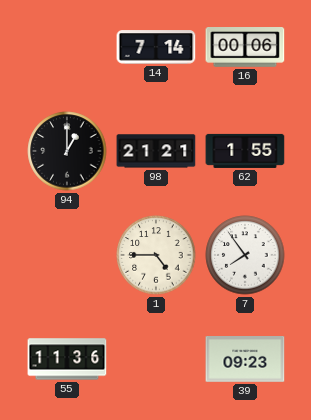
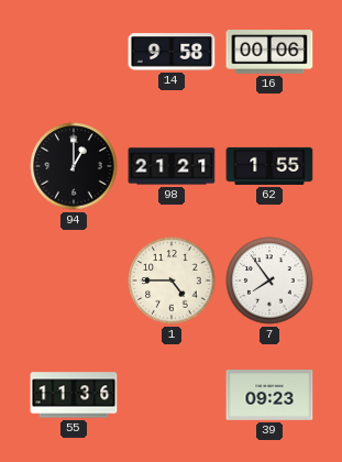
14: 7:14 -> 9:58
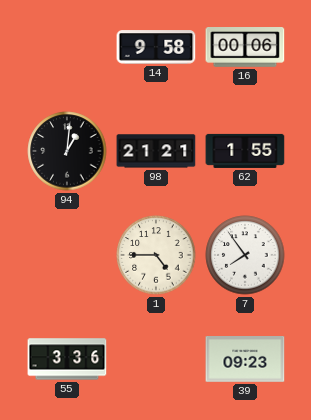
94: 1:00 -> 1:01
55: 11:36 -> 3:36
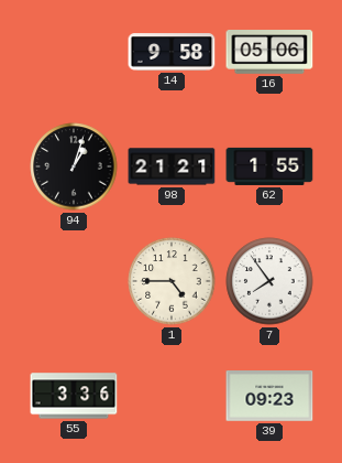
16: 00:06 -> 05:06
94: 1:01 -> 1:03
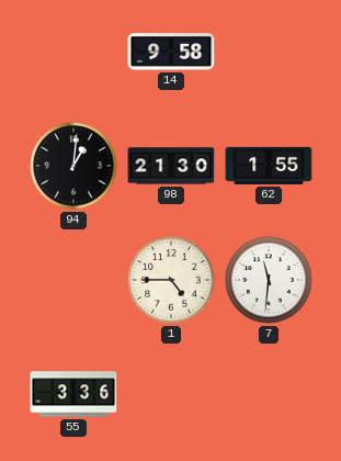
16: 05:06 -> none
94: 1:03 -> 1:01
98: 21:21 -> 21:30
7: 7:54 -> 11:31
39: 09:23 -> none
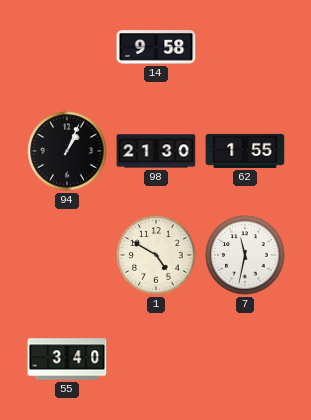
94: 1:01 -> 1:04
1: 4:45 -> 4:50
7: 11:31 -> 11:32
55: 3:36 -> 3:40
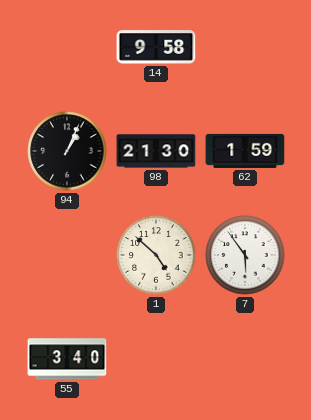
62: 1:55 -> 1:59
1: 4:50 -> 4:52
7: 11:32 -> 5:54
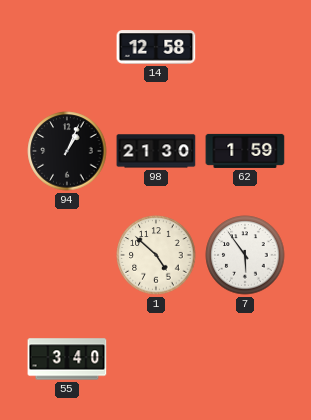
14: 9:58 -> 12:58
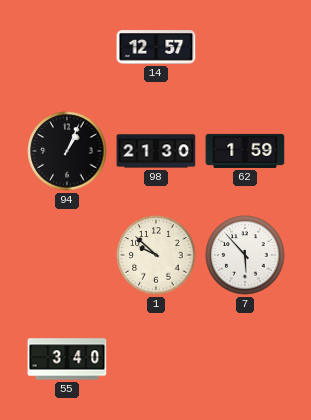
14: 12:58 -> 12:57
1: 4:52 -> 9:52
7: 5:54 -> 5:53
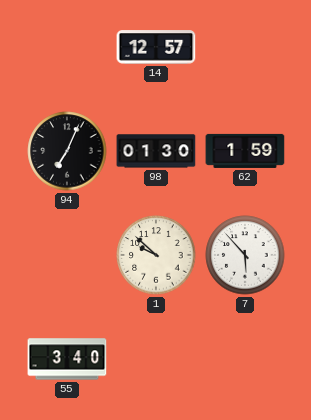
94: 1:04 -> 7:04
98: 21:30 -> 01:30
